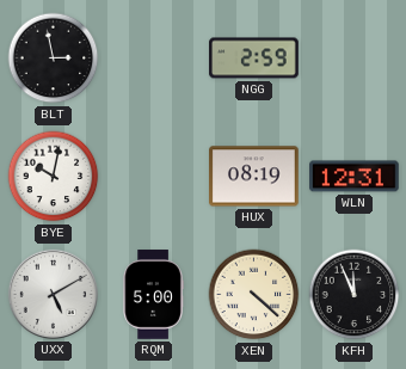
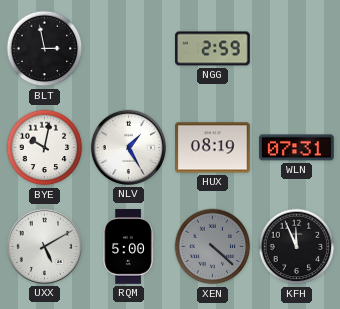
NLV: none -> 1:25
WLN: 12:31 -> 07:31
XEN dial: cream -> grey
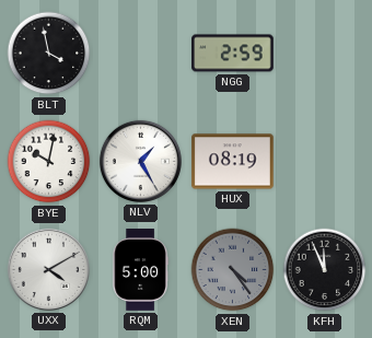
BLT: 2:58 -> 3:58
WLN: 07:31 -> none
UXX: 5:10 -> 4:10
XEN: 4:22 -> 4:24
